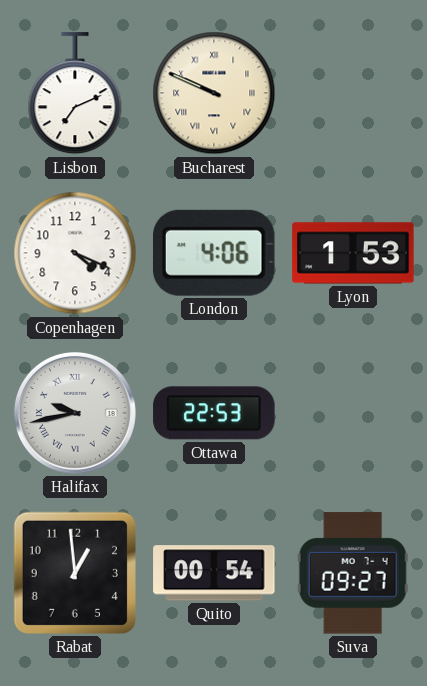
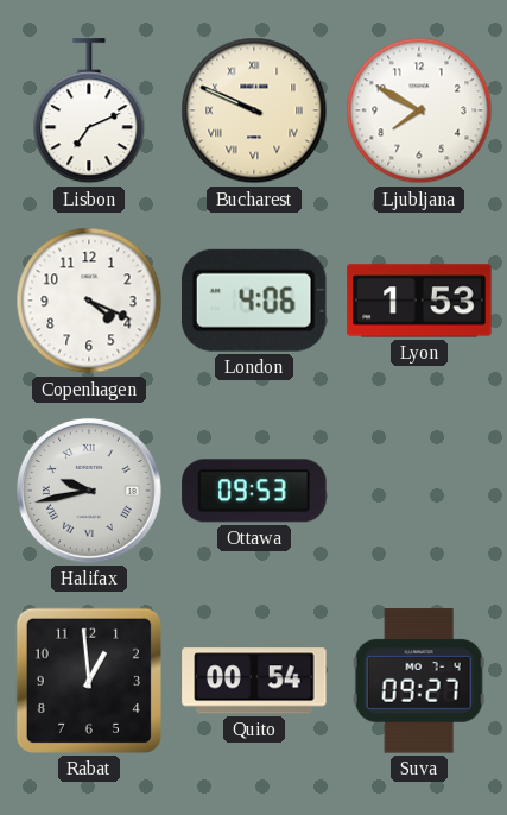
Ljubljana: none -> 7:50
Ottawa: 22:53 -> 09:53
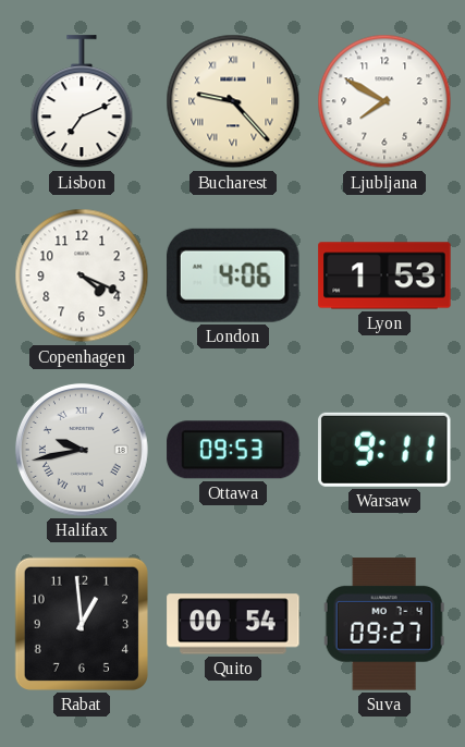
Bucharest: 9:49 -> 9:23
Warsaw: none -> 9:11
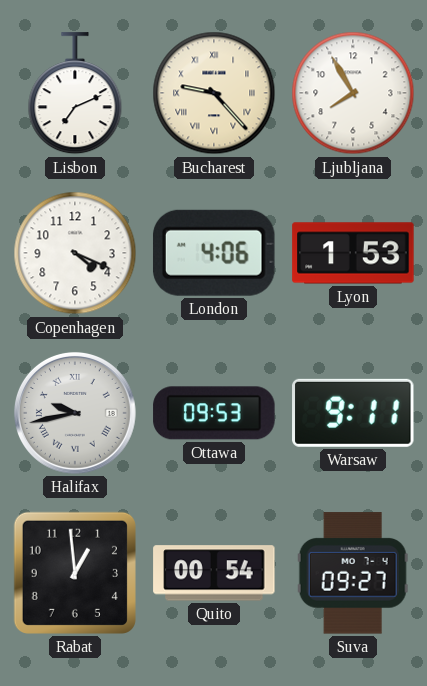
Ljubljana: 7:50 -> 7:55
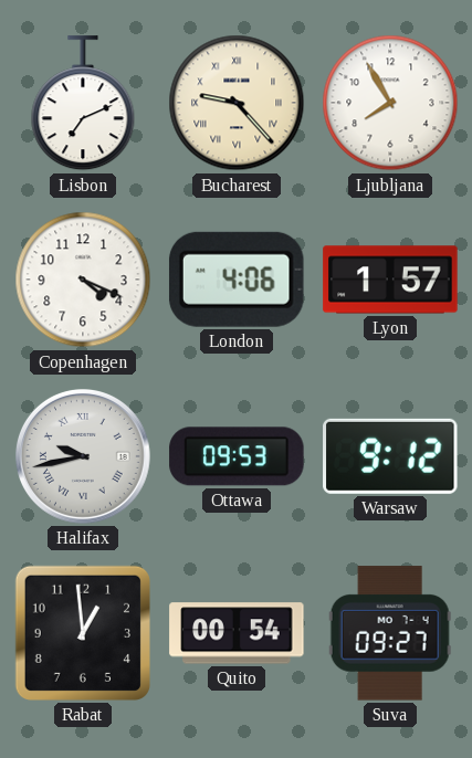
Lyon: 1:53 -> 1:57
Warsaw: 9:11 -> 9:12
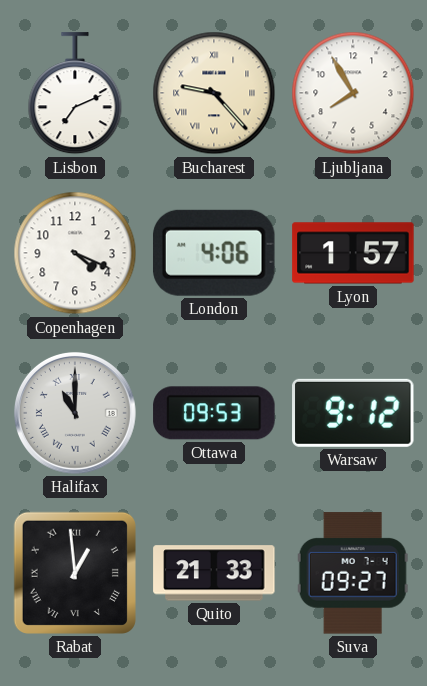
Halifax: 9:43 -> 11:00
Rabat numerals: Arabic -> Roman
Quito: 00:54 -> 21:33
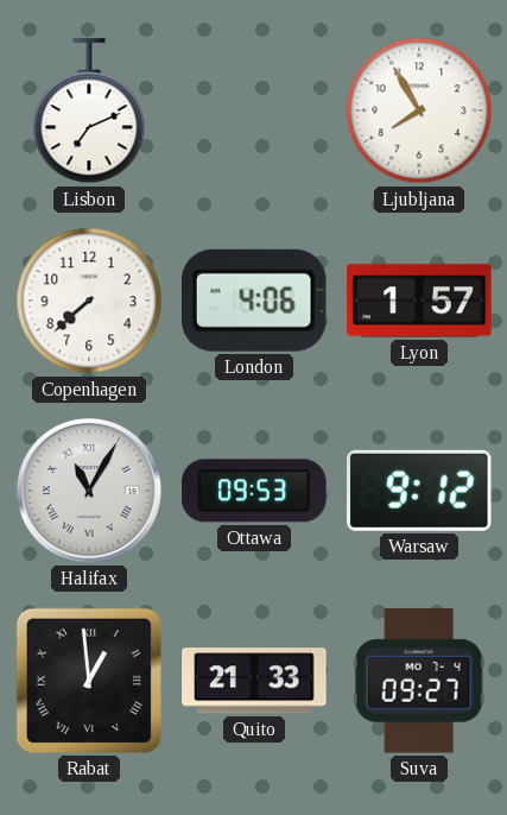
Bucharest: 9:23 -> none
Copenhagen: 4:19 -> 7:38
Halifax: 11:00 -> 11:05
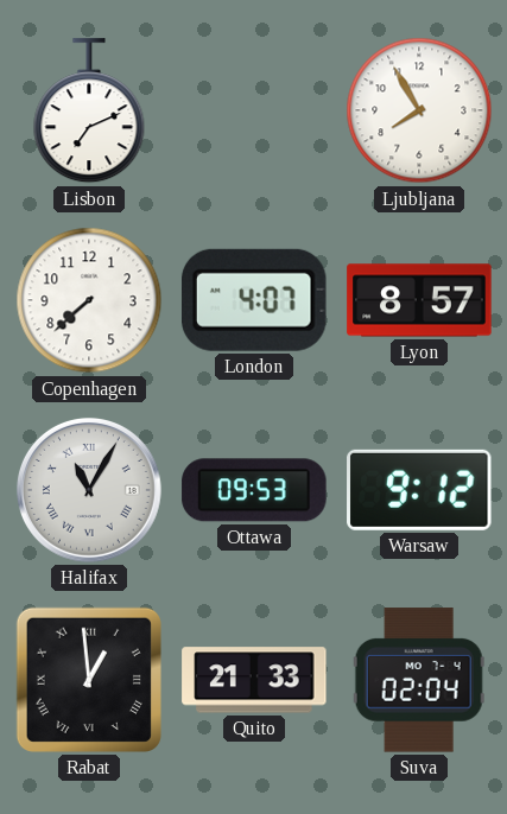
London: 4:06 -> 4:07
Lyon: 1:57 -> 8:57
Suva: 09:27 -> 02:04
